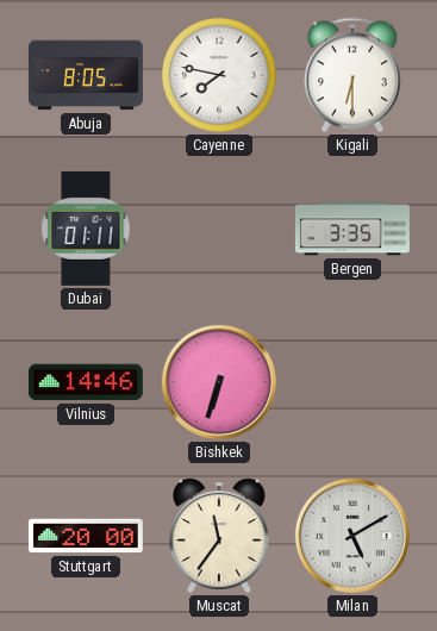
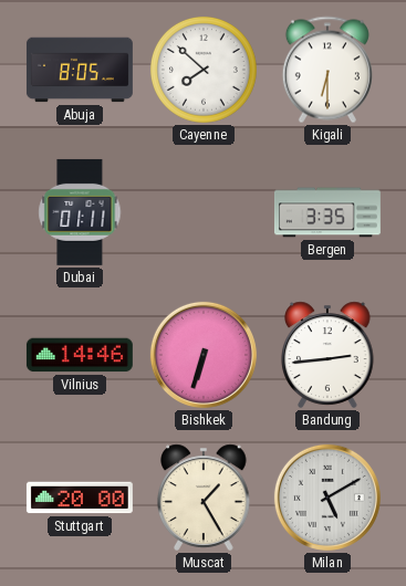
Cayenne: 7:47 -> 7:52
Bandung: none -> 2:44
Muscat: 11:36 -> 1:25
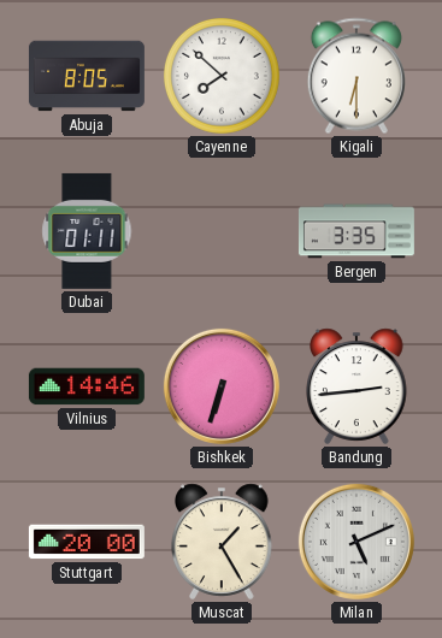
Milan: 5:10 -> 5:11
